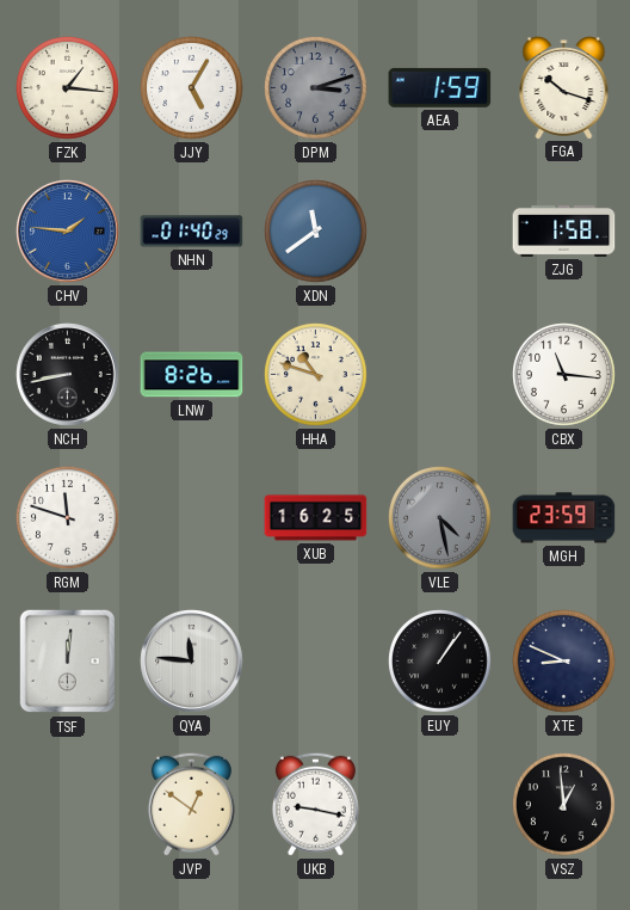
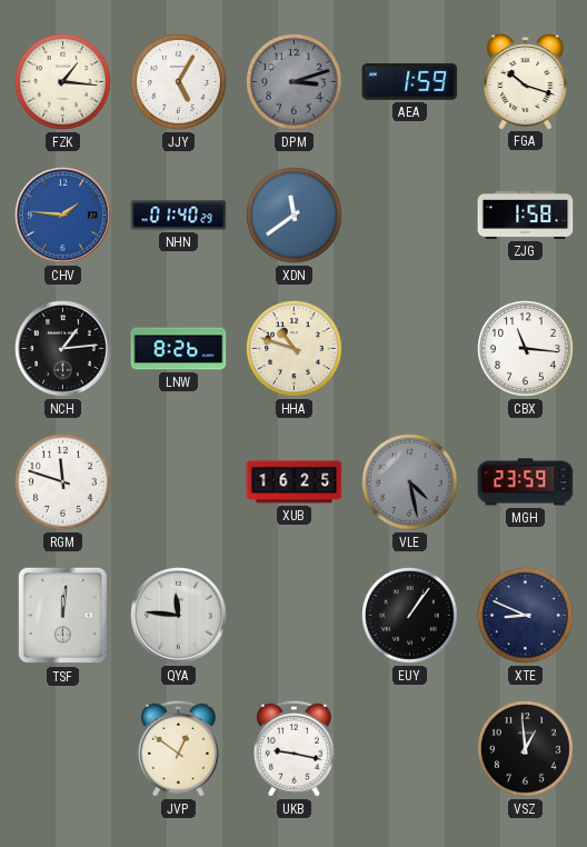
NCH: 8:43 -> 1:14
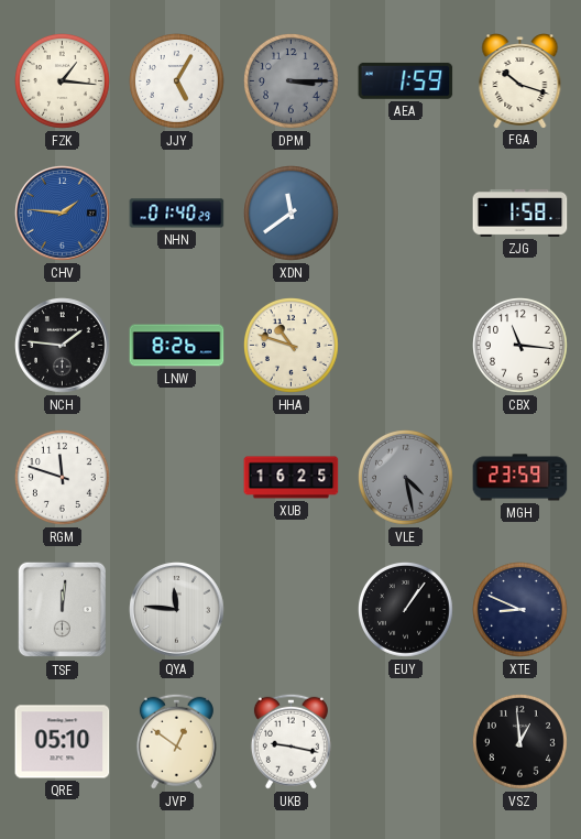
DPM: 3:12 -> 3:15
NCH: 1:14 -> 1:46
QRE: none -> 05:10
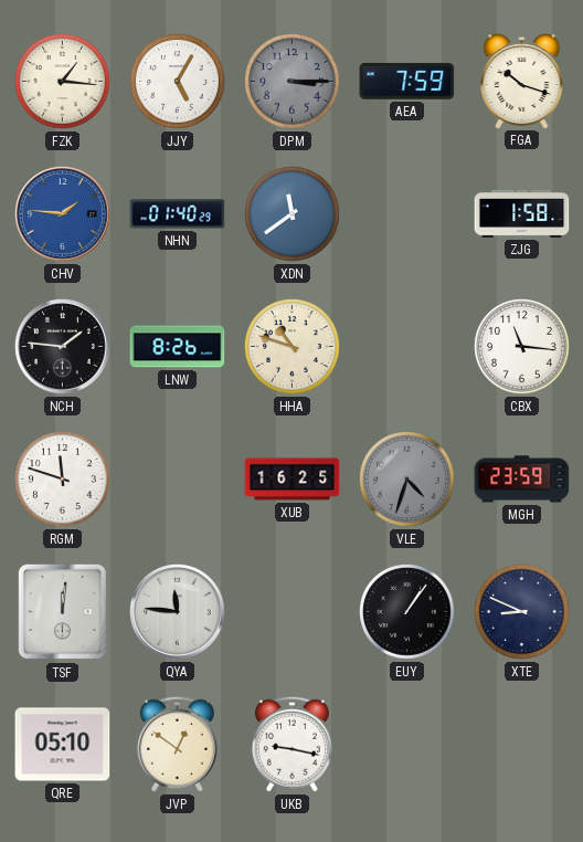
AEA: 1:59 -> 7:59
VLE: 4:28 -> 4:33
VSZ: 12:59 -> none
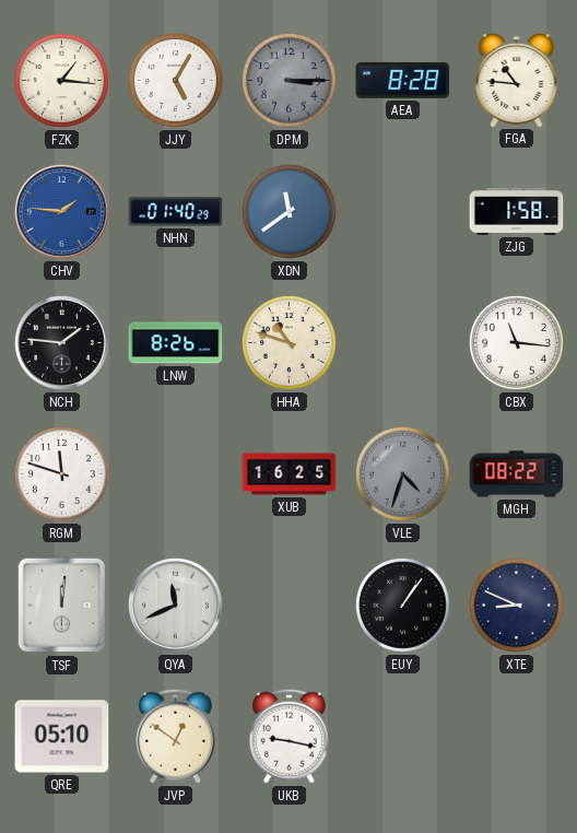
AEA: 7:59 -> 8:28
FGA: 10:18 -> 10:46
MGH: 23:59 -> 08:22
QYA: 11:46 -> 11:41
